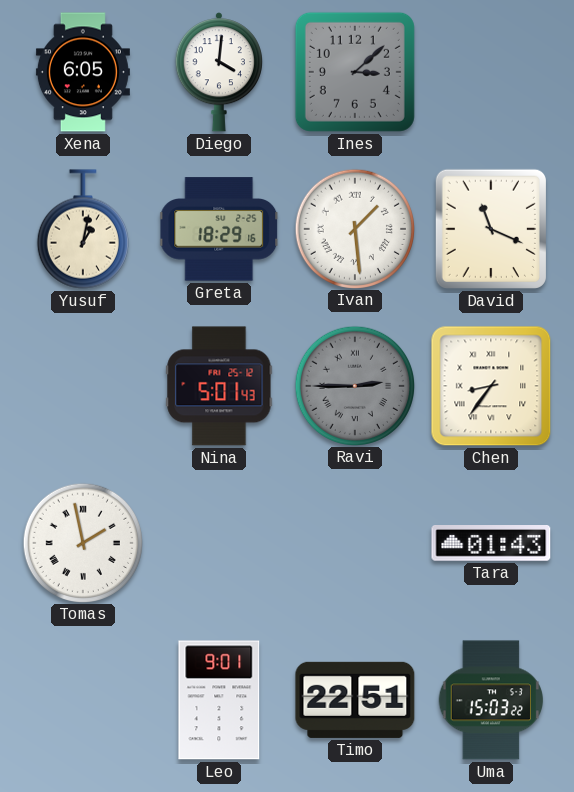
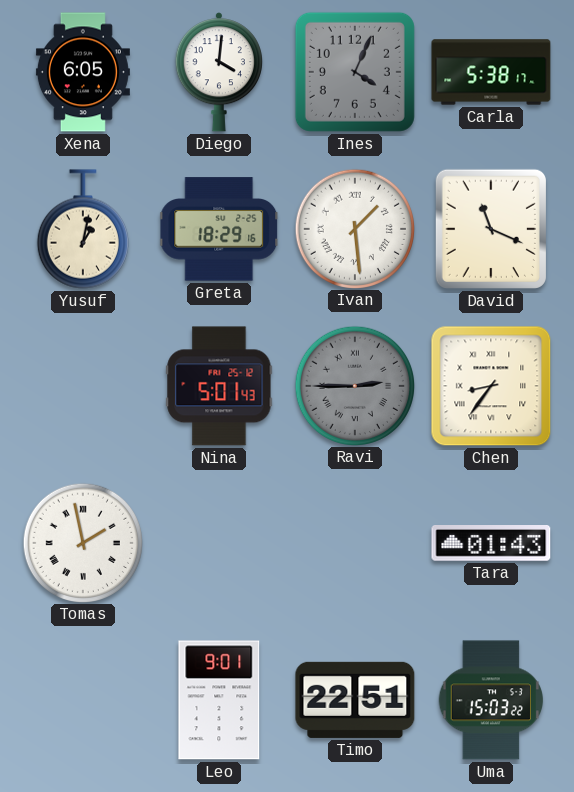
Ines: 3:08 -> 4:04
Carla: none -> 5:38
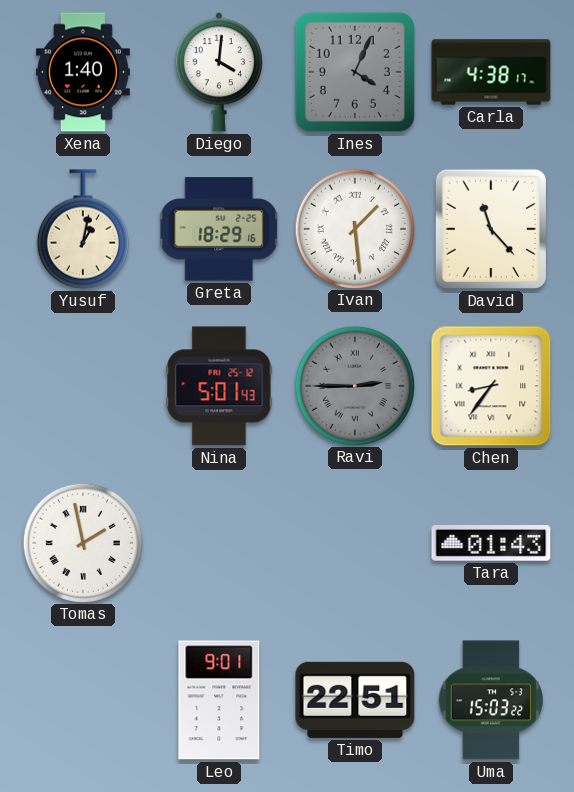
Xena: 6:05 -> 1:40
Carla: 5:38 -> 4:38
David: 11:19 -> 11:23
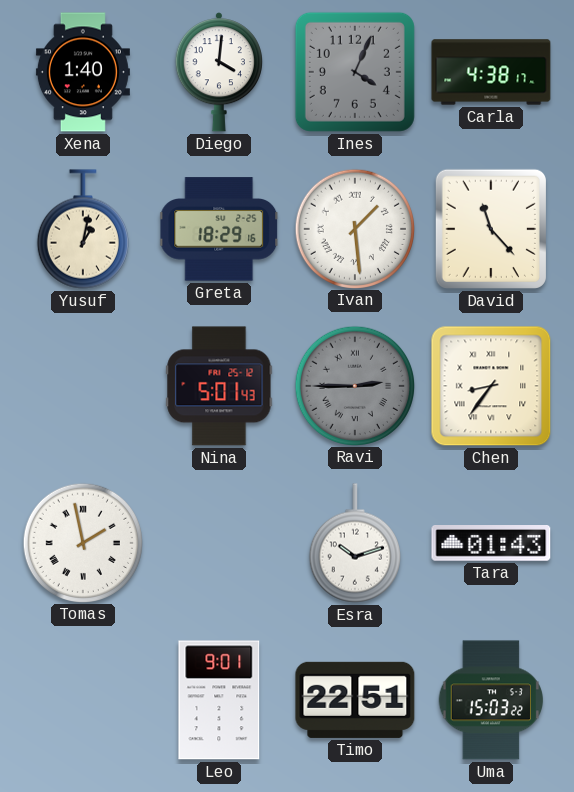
Esra: none -> 10:12
